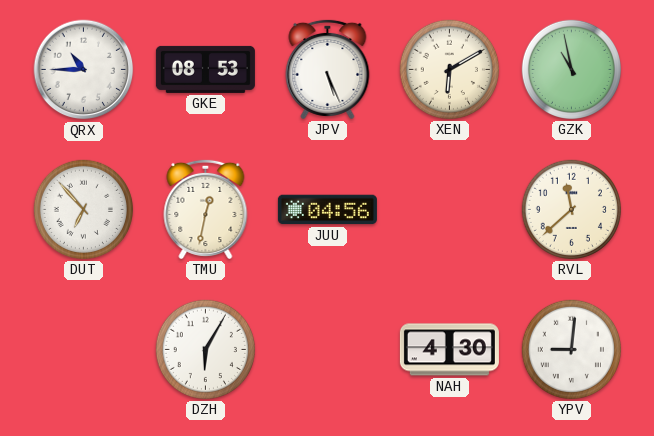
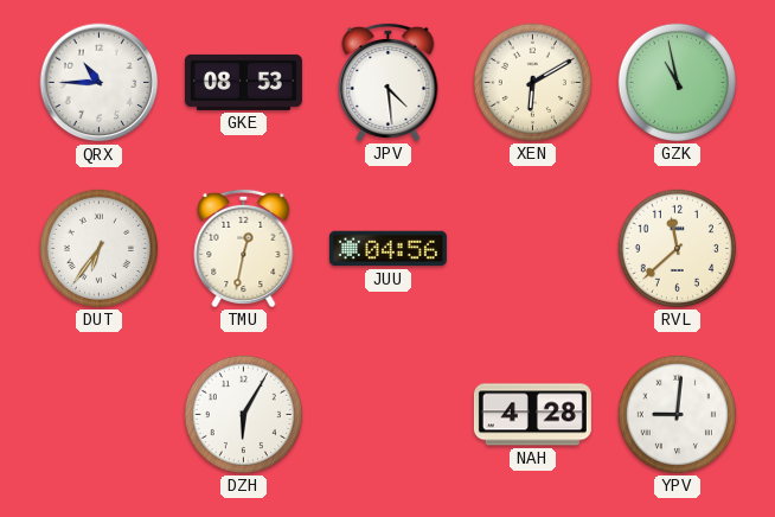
JPV: 5:26 -> 4:29
DUT: 6:53 -> 6:36
NAH: 4:30 -> 4:28
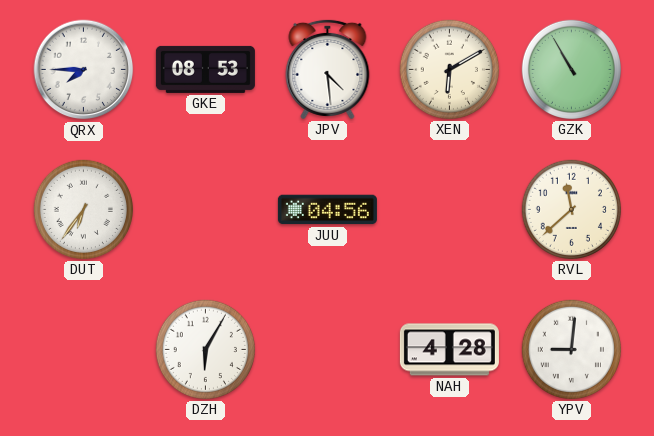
QRX: 10:45 -> 7:45
GZK: 10:58 -> 10:55
TMU: 12:32 -> none
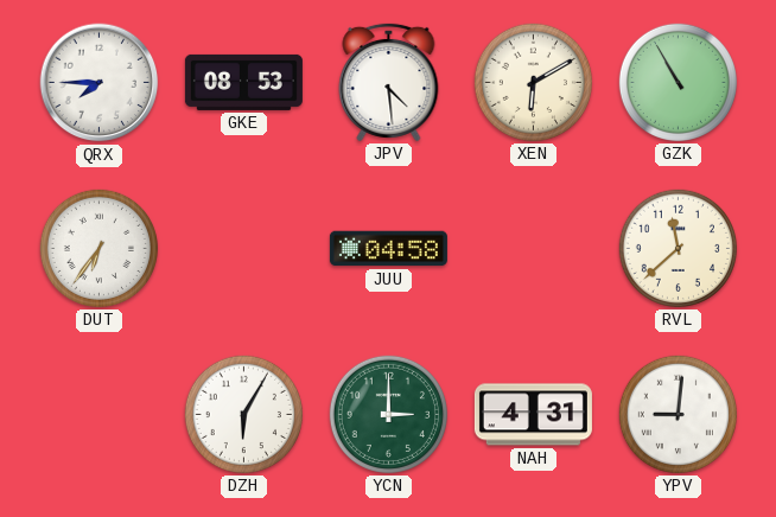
JUU: 04:56 -> 04:58
YCN: none -> 3:00
NAH: 4:28 -> 4:31
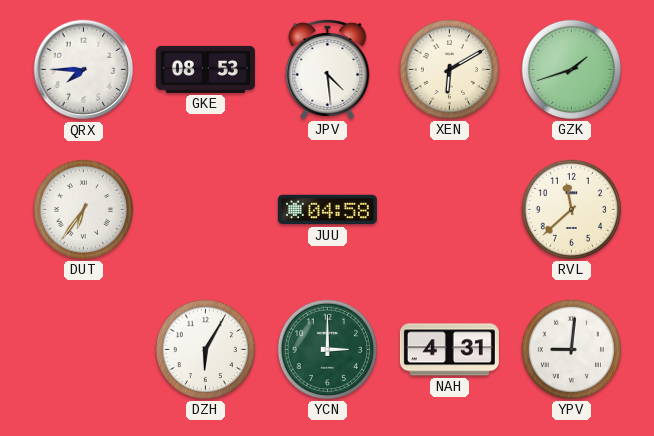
GZK: 10:55 -> 1:42
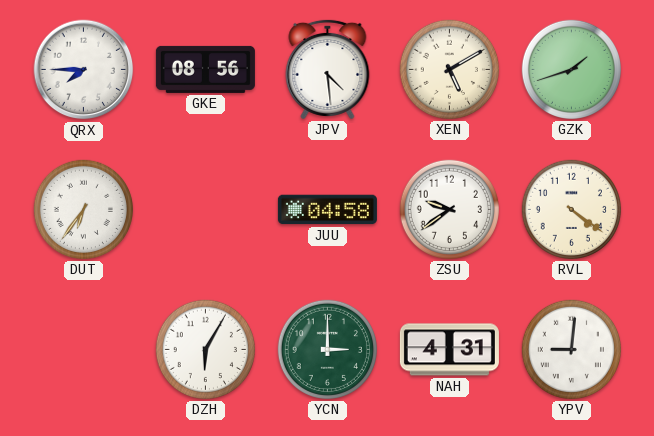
GKE: 08:53 -> 08:56
XEN: 6:10 -> 5:10
ZSU: none -> 9:39
RVL: 11:38 -> 4:21
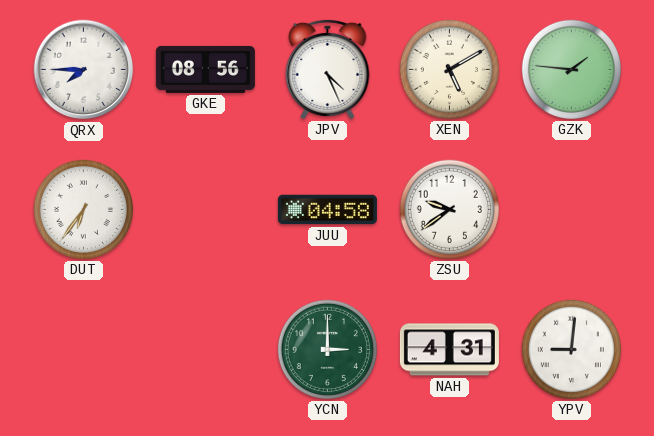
JPV: 4:29 -> 4:26
GZK: 1:42 -> 1:46
RVL: 4:21 -> none
DZH: 6:05 -> none
